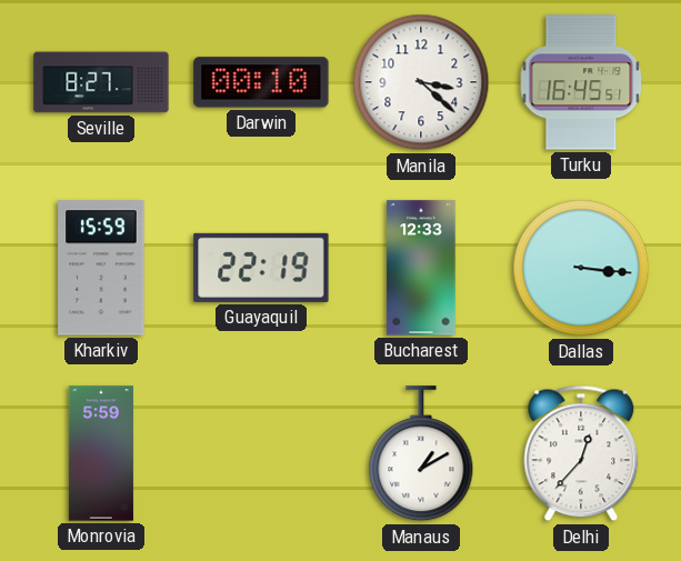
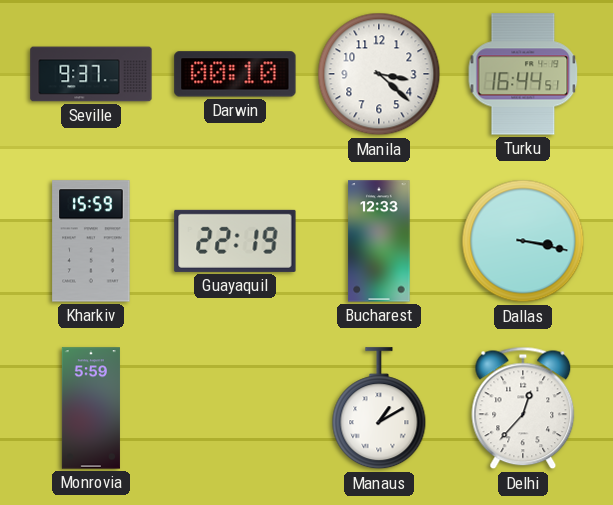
Seville: 8:27 -> 9:37
Turku: 16:45 -> 16:44
Dallas: 3:16 -> 3:17
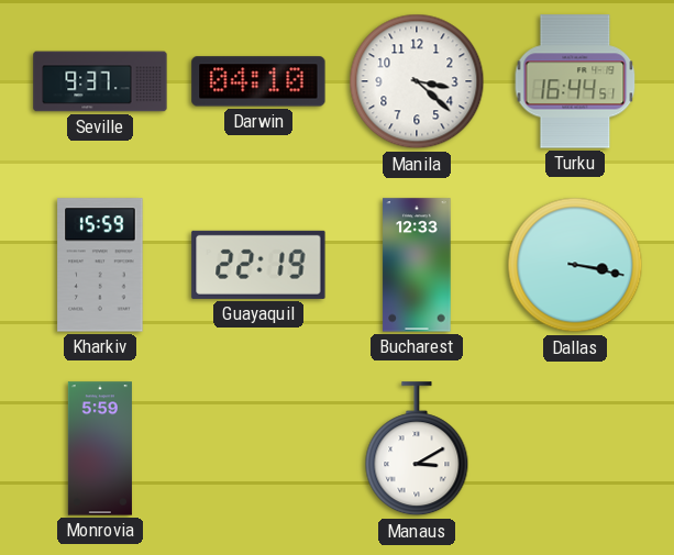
Darwin: 00:10 -> 04:10
Manaus: 1:10 -> 3:10
Delhi: 12:37 -> none
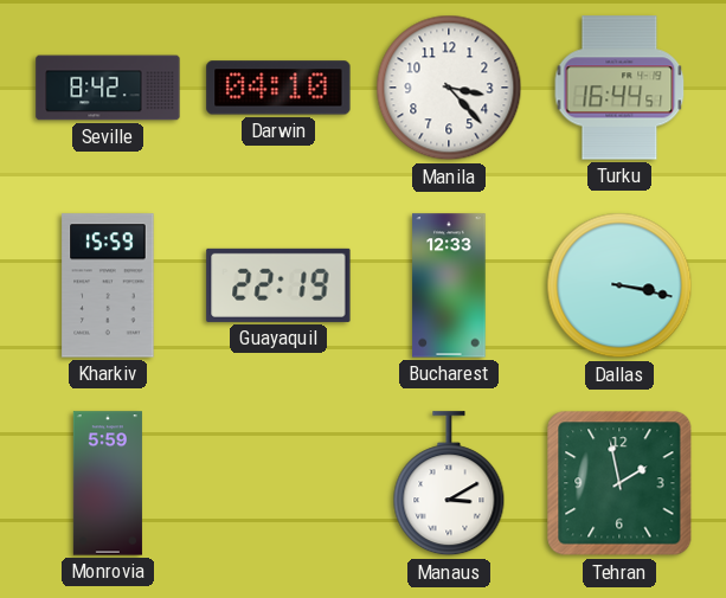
Seville: 9:37 -> 8:42
Manila: 3:22 -> 3:23
Tehran: none -> 1:58
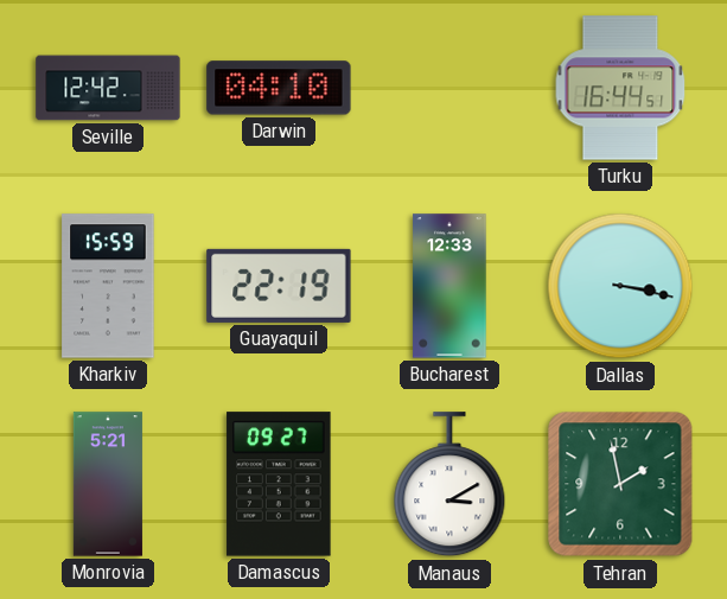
Seville: 8:42 -> 12:42
Manila: 3:23 -> none
Monrovia: 5:59 -> 5:21
Damascus: none -> 09:27
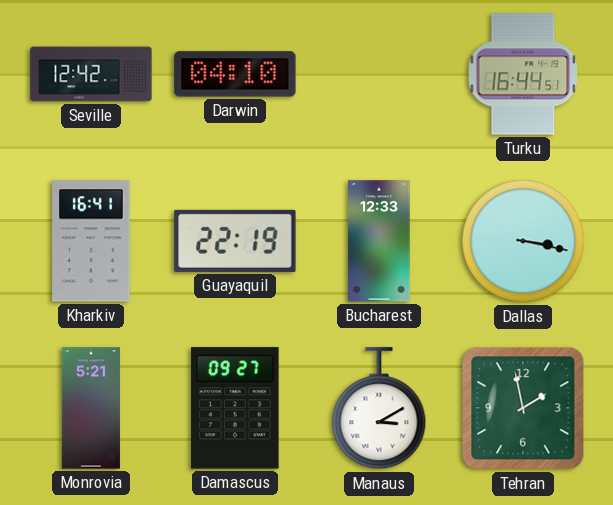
Kharkiv: 15:59 -> 16:41
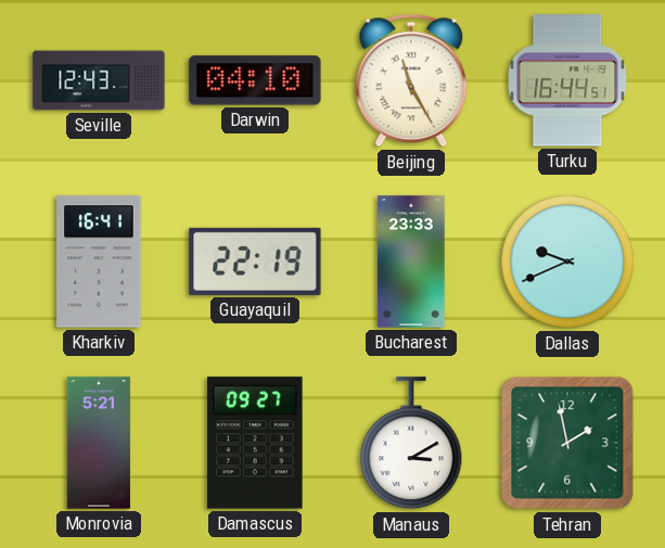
Seville: 12:42 -> 12:43
Beijing: none -> 11:25
Bucharest: 12:33 -> 23:33
Dallas: 3:17 -> 9:41
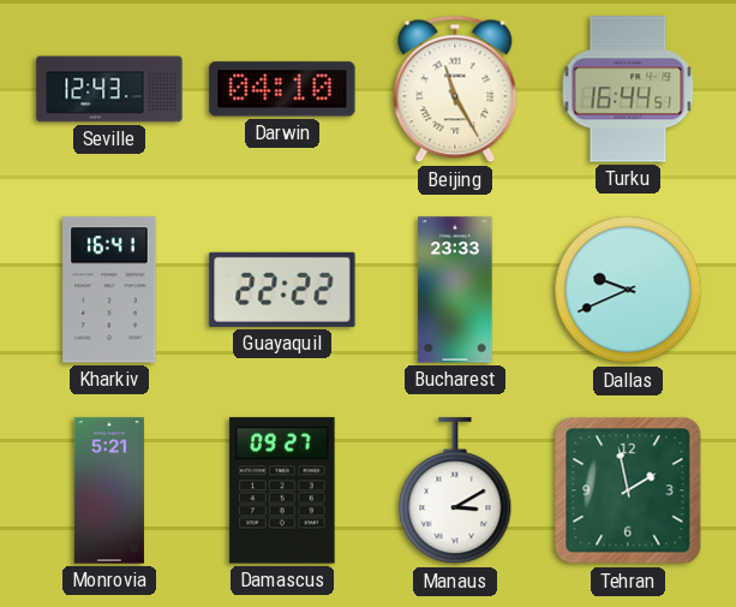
Guayaquil: 22:19 -> 22:22
